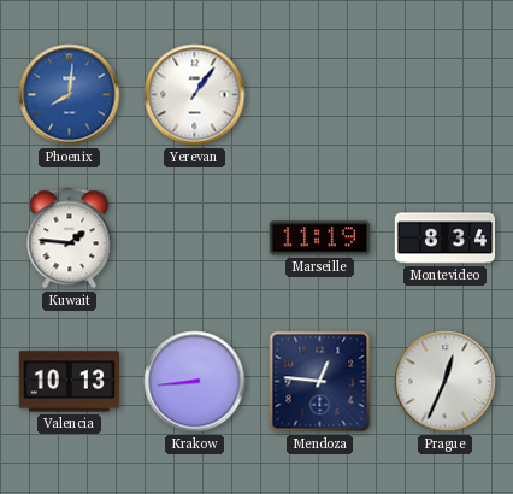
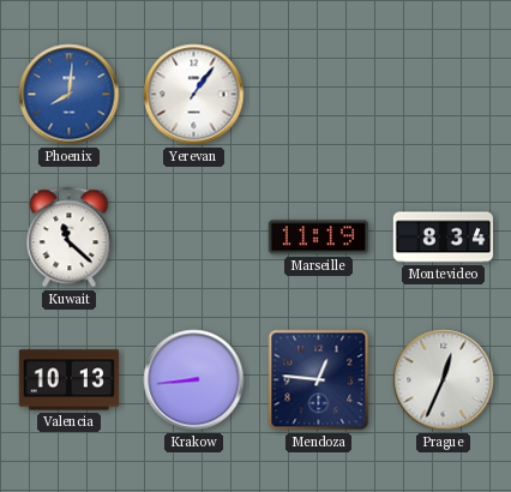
Kuwait: 1:46 -> 11:22
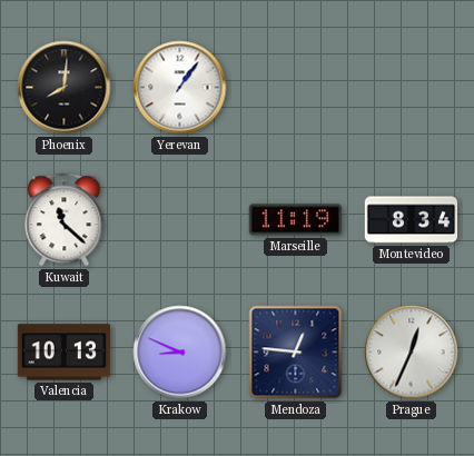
Phoenix dial: blue -> black
Krakow: 8:44 -> 8:49
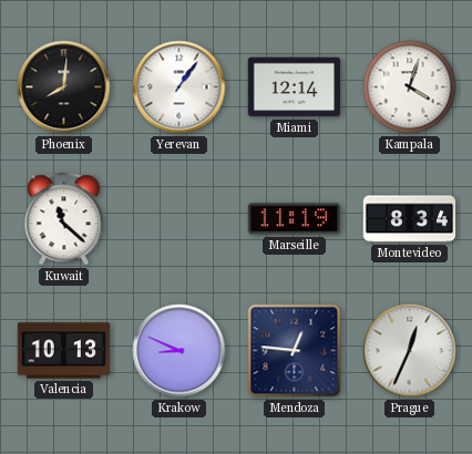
Miami: none -> 12:14
Kampala: none -> 4:03
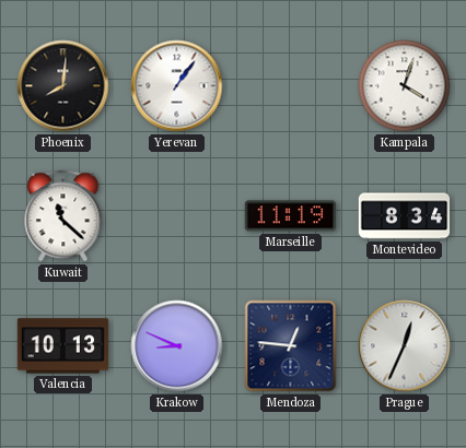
Miami: 12:14 -> none
